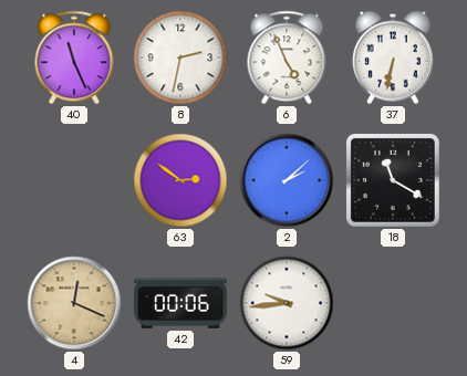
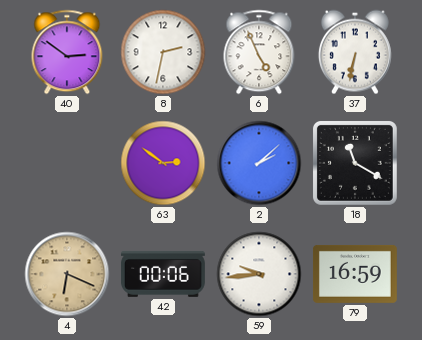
40: 11:26 -> 2:51
4: 12:19 -> 6:19
79: none -> 16:59
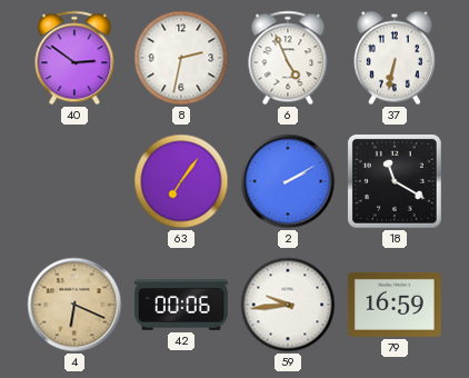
63: 2:51 -> 7:06
2: 2:08 -> 2:10
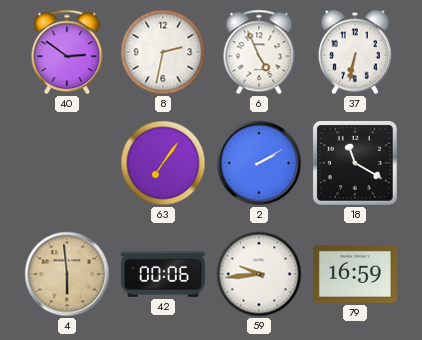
4: 6:19 -> 5:59
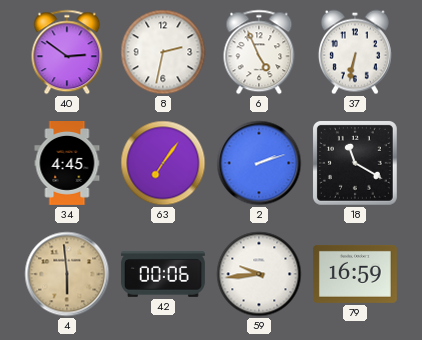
34: none -> 4:45
2: 2:10 -> 2:12
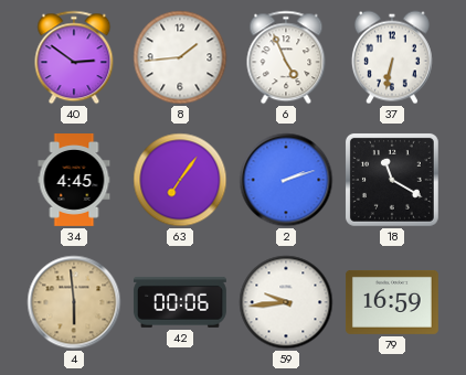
8: 2:32 -> 1:44
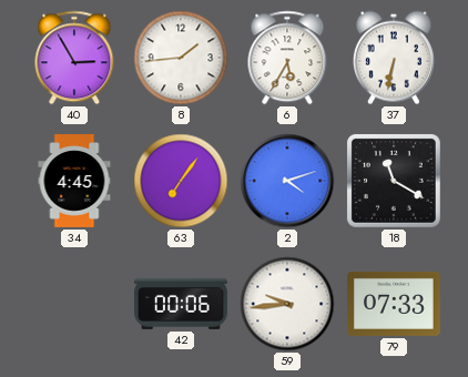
40: 2:51 -> 2:55
6: 4:56 -> 5:35
2: 2:12 -> 4:12
4: 5:59 -> none
79: 16:59 -> 07:33
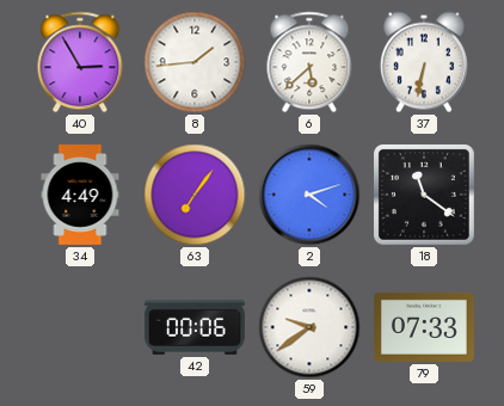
6: 5:35 -> 5:38
34: 4:45 -> 4:49
18: 11:20 -> 11:21
59: 9:44 -> 9:39
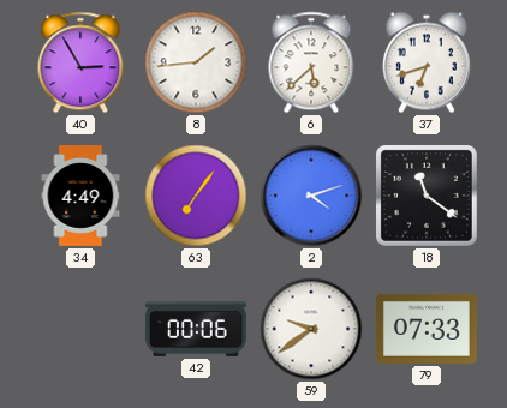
37: 6:32 -> 6:42
